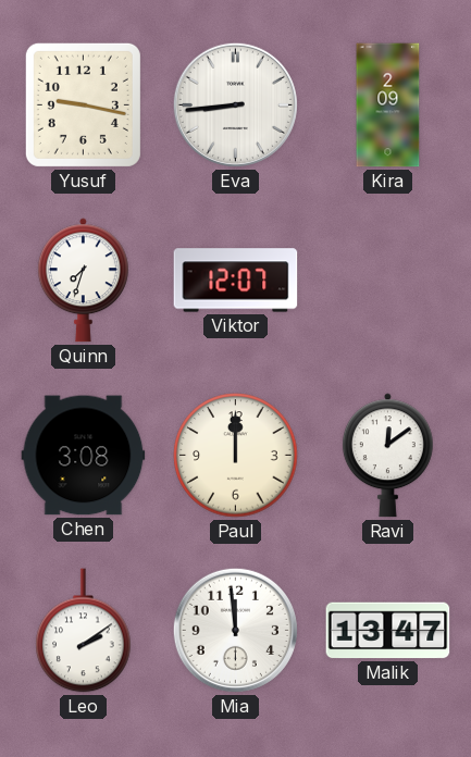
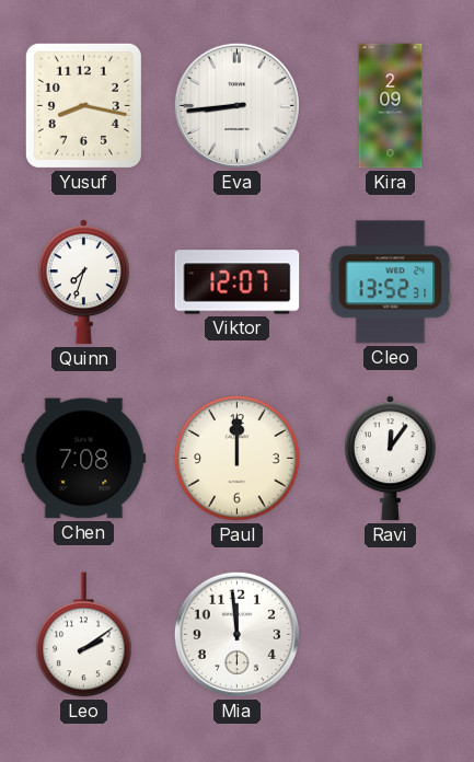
Yusuf: 9:17 -> 8:17
Cleo: none -> 13:52
Chen: 3:08 -> 7:08
Ravi: 12:09 -> 12:06
Malik: 13:47 -> none
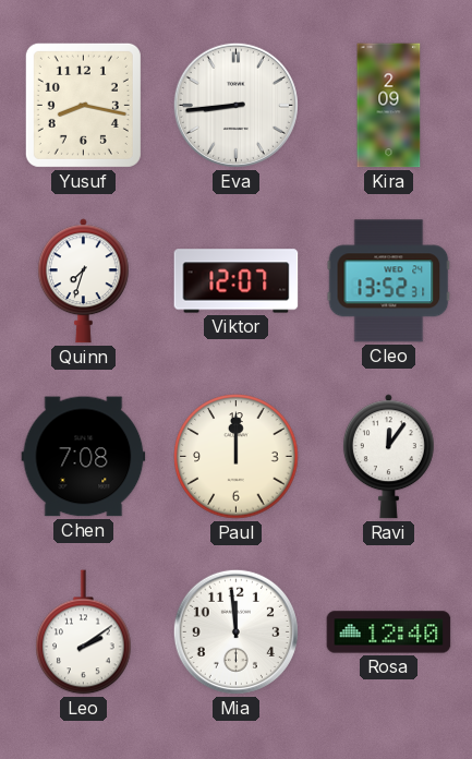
Rosa: none -> 12:40
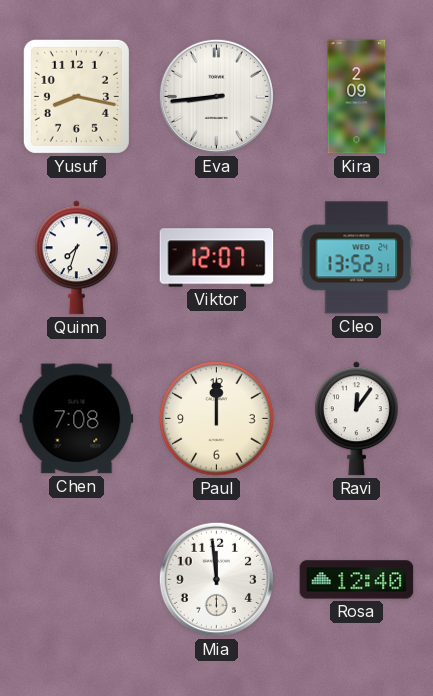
Leo: 2:09 -> none
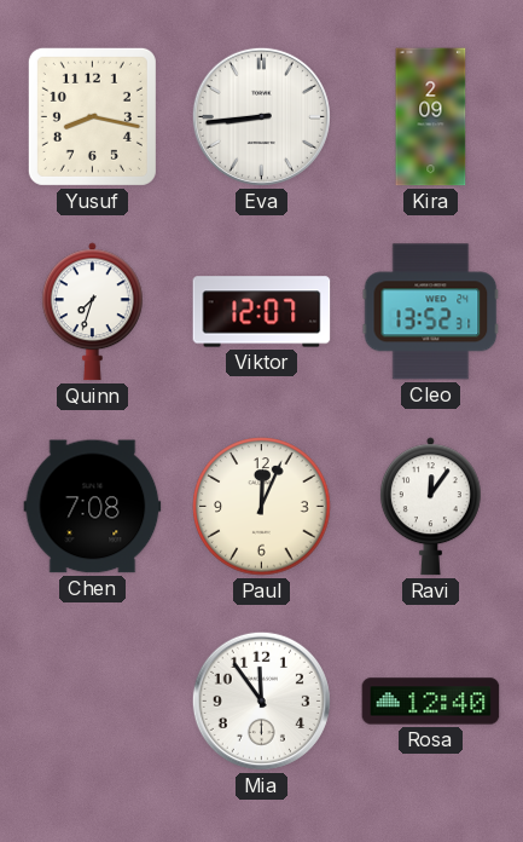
Paul: 12:00 -> 12:04
Mia: 11:59 -> 11:54
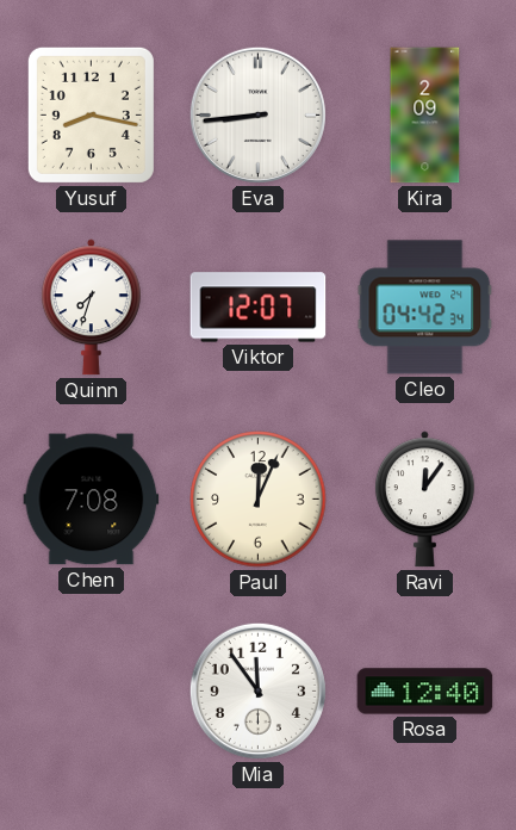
Cleo: 13:52 -> 04:42
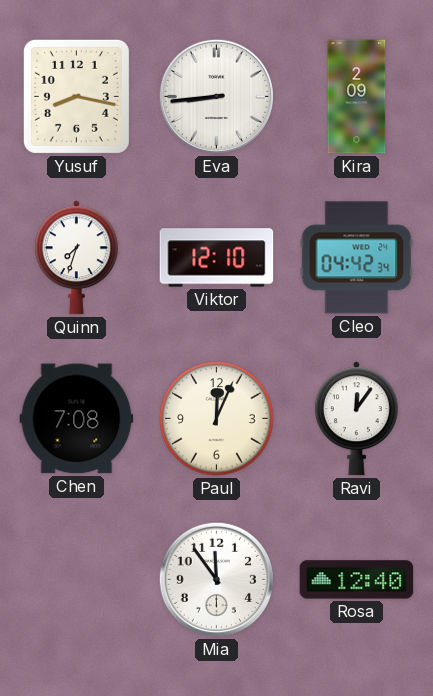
Viktor: 12:07 -> 12:10
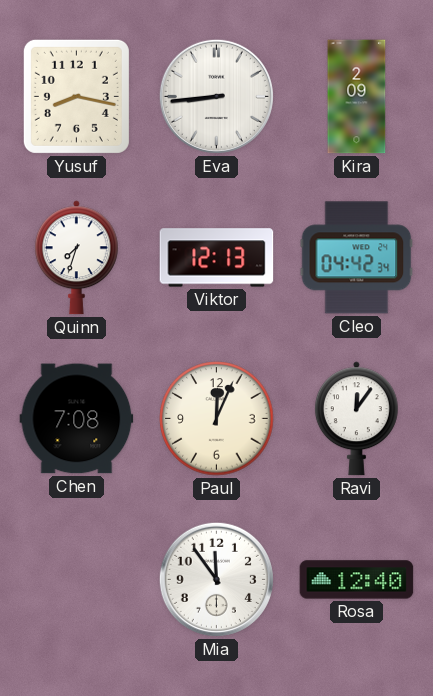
Viktor: 12:10 -> 12:13
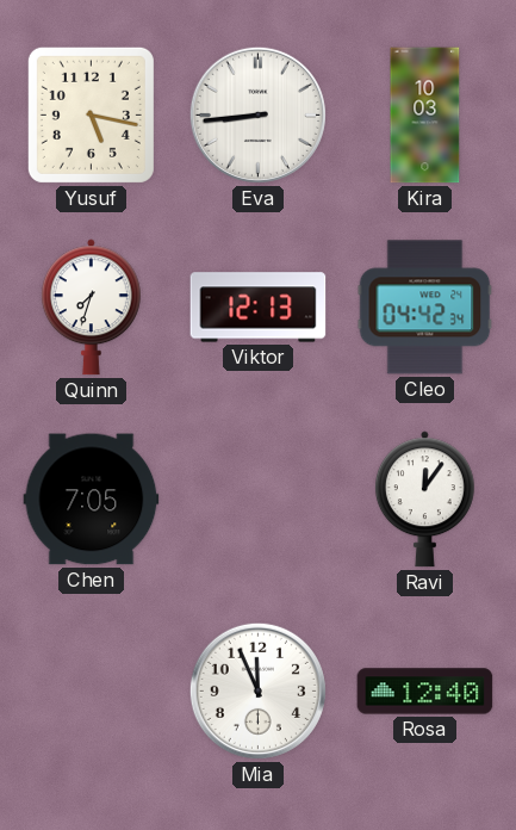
Yusuf: 8:17 -> 5:17
Kira: 2:09 -> 10:03
Chen: 7:08 -> 7:05
Paul: 12:04 -> none
Mia: 11:54 -> 11:56
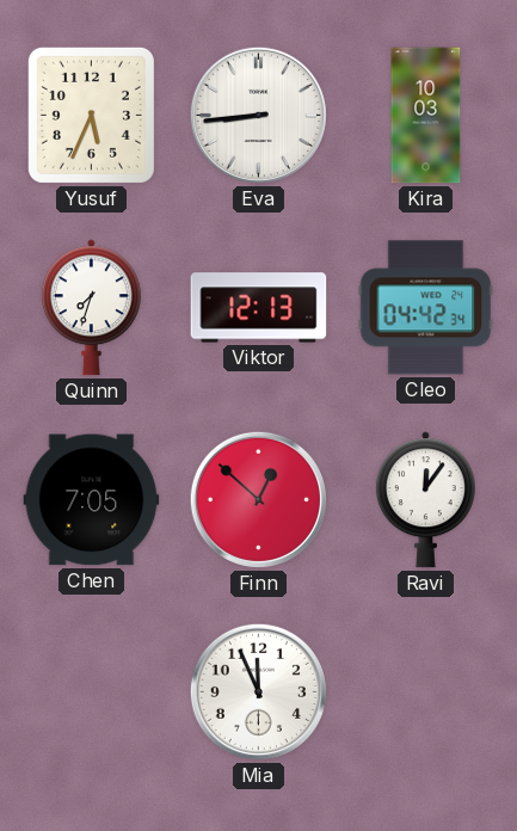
Yusuf: 5:17 -> 5:34
Finn: none -> 12:52
Rosa: 12:40 -> none
